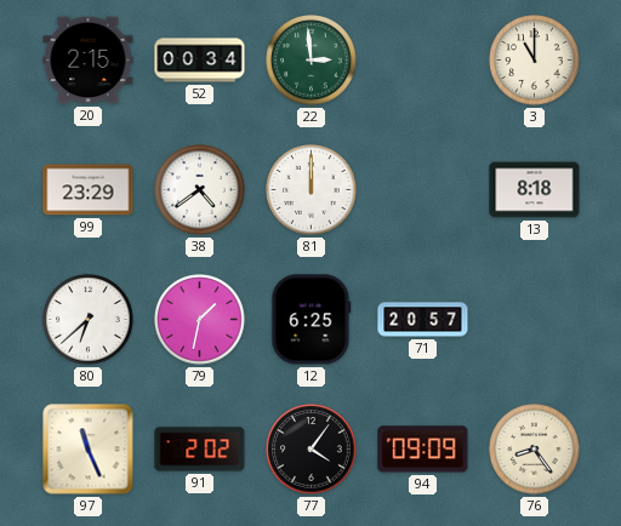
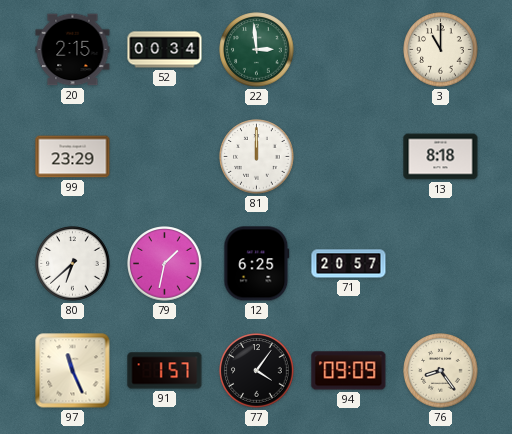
38: 4:39 -> none
91: 2:02 -> 1:57
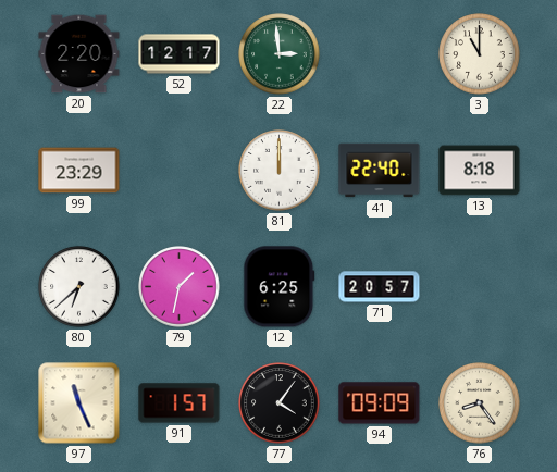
20: 2:15 -> 2:20
52: 00:34 -> 12:17
41: none -> 22:40
